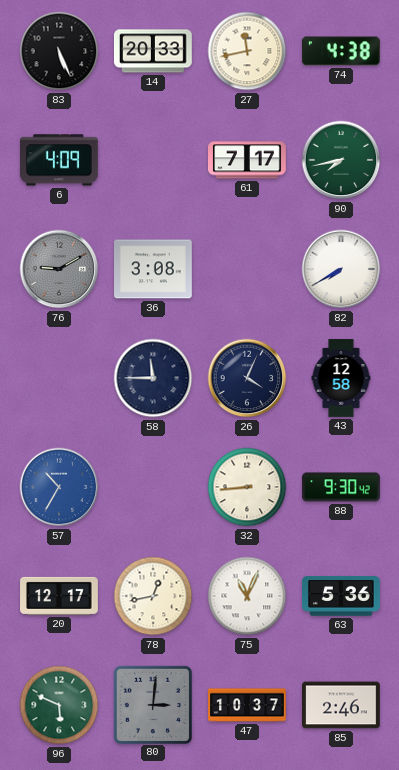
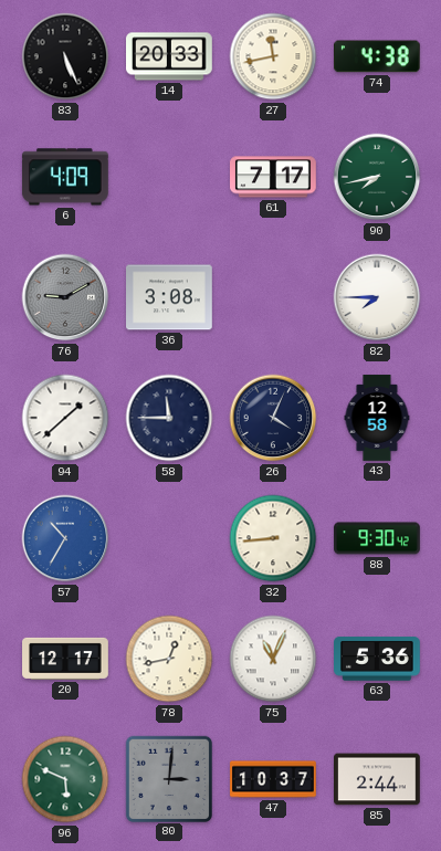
82: 7:40 -> 7:45
94: none -> 1:38
85: 2:46 -> 2:44
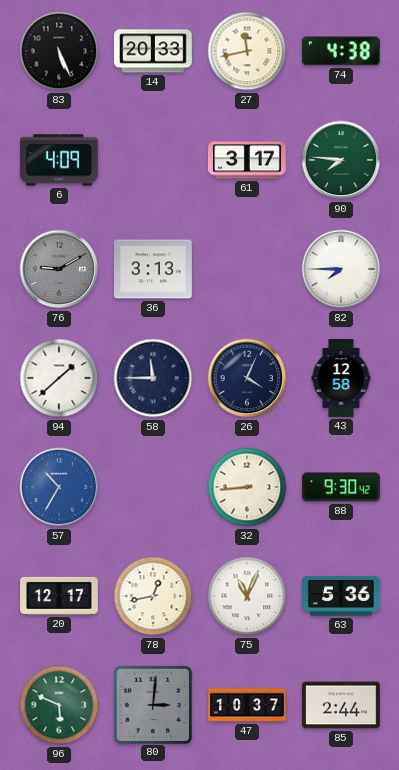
61: 7:17 -> 3:17
90: 7:43 -> 7:46
36: 3:08 -> 3:13
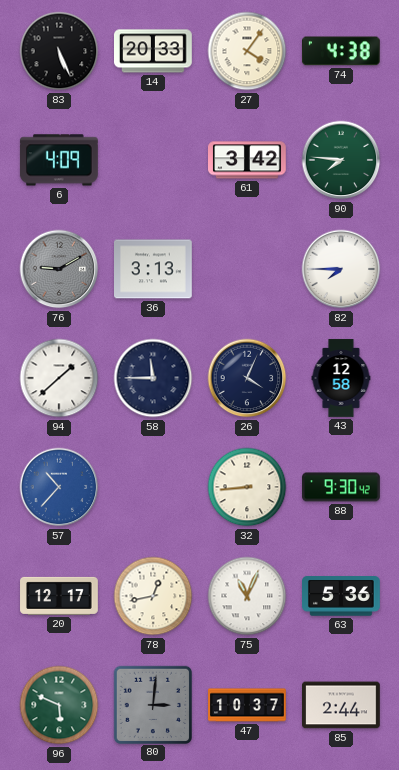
27: 11:43 -> 4:06
61: 3:17 -> 3:42
57: 10:35 -> 10:37
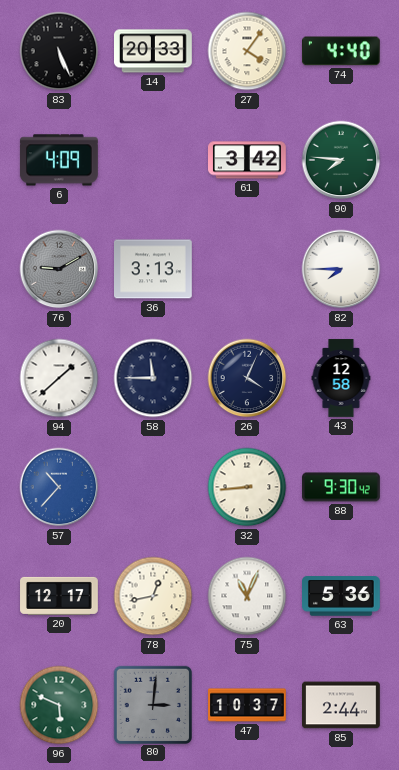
74: 4:38 -> 4:40
